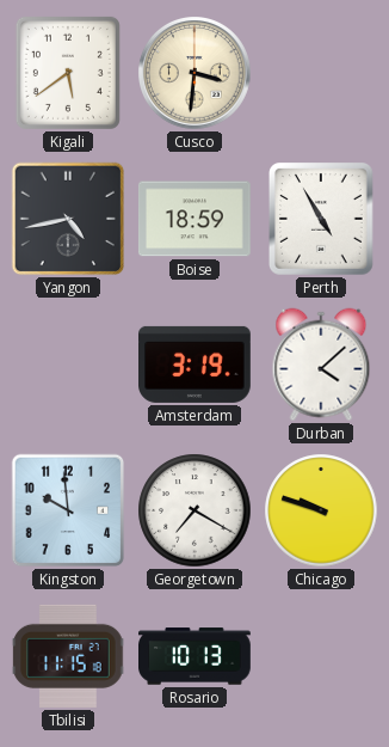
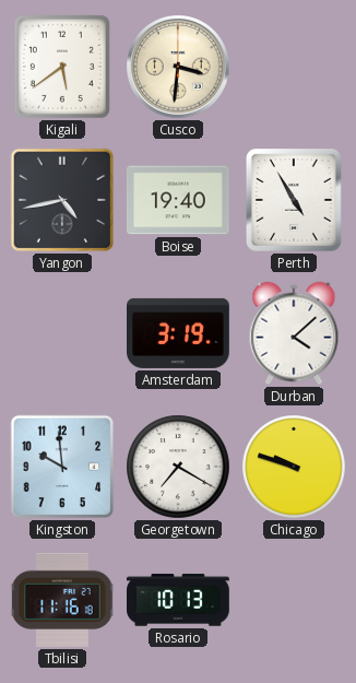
Boise: 18:59 -> 19:40
Tbilisi: 11:15 -> 11:16
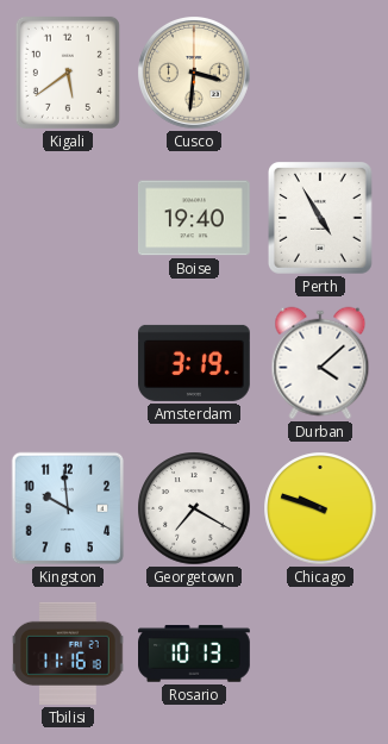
Yangon: 4:43 -> none
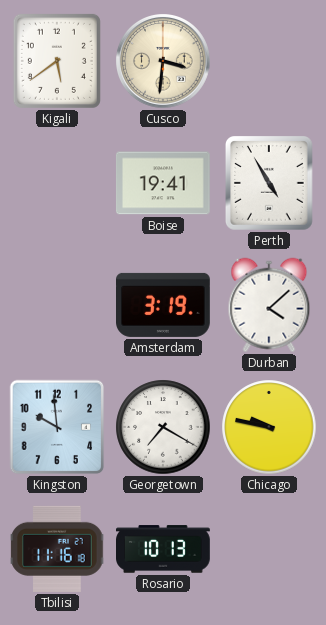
Boise: 19:40 -> 19:41
Chicago: 9:48 -> 9:47
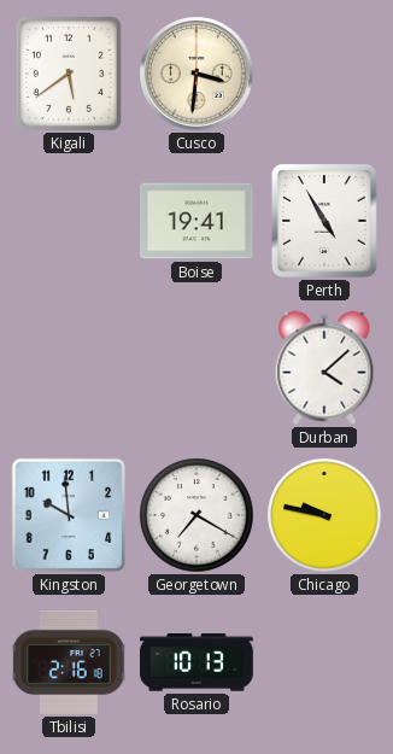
Amsterdam: 3:19 -> none
Tbilisi: 11:16 -> 2:16
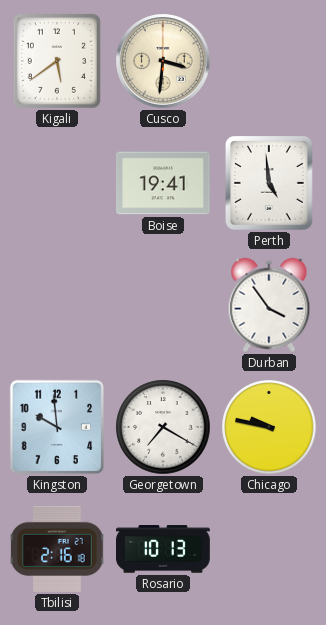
Perth: 4:55 -> 4:59
Durban: 4:08 -> 3:54
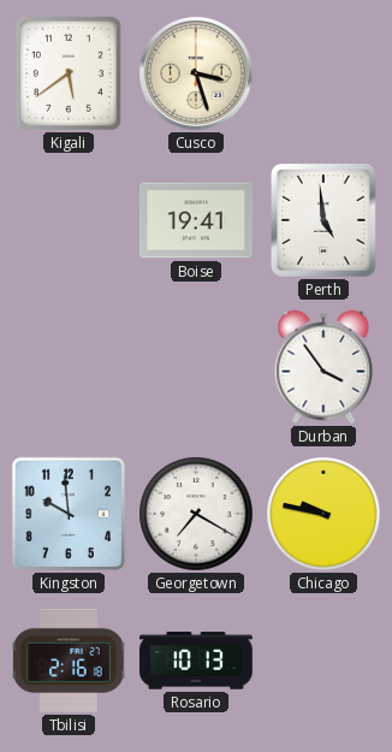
Cusco: 3:31 -> 3:27
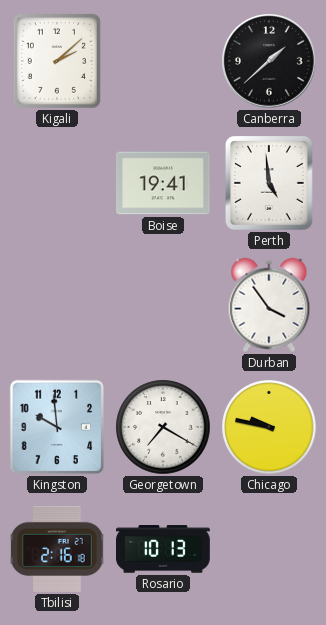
Kigali: 5:39 -> 2:08
Cusco: 3:27 -> none
Canberra: none -> 1:38
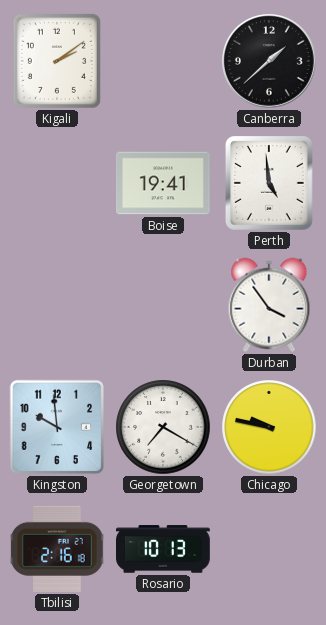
Kigali: 2:08 -> 2:09
